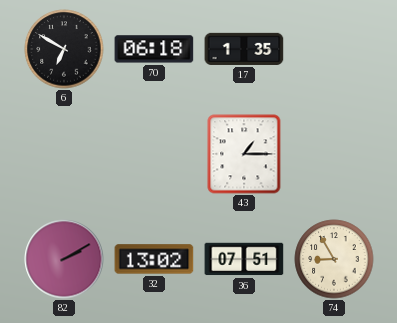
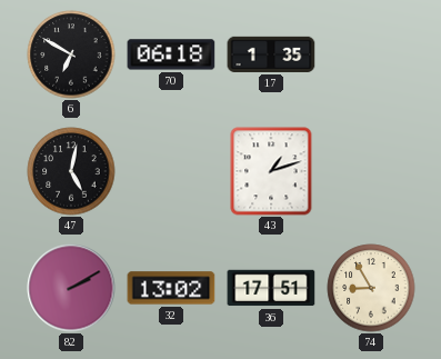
47: none -> 5:02
43: 1:15 -> 1:12
36: 07:51 -> 17:51
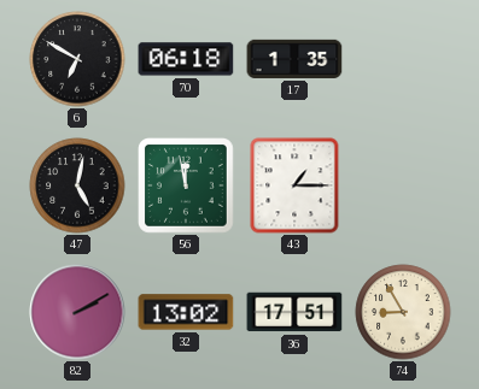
56: none -> 11:58
43: 1:12 -> 1:15
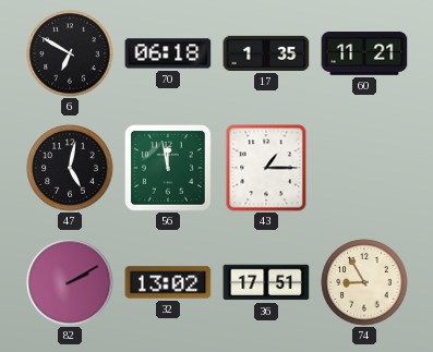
60: none -> 11:21
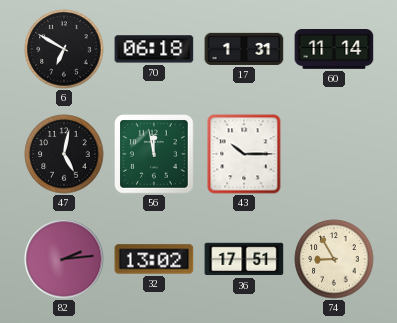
17: 1:35 -> 1:31
60: 11:21 -> 11:14
43: 1:15 -> 10:15
82: 2:10 -> 2:14
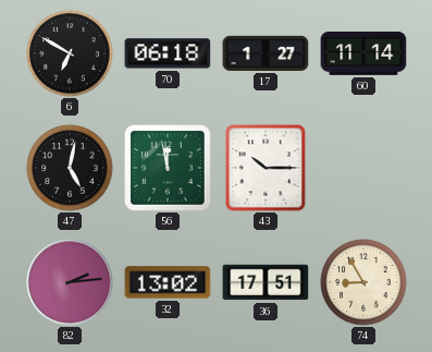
17: 1:31 -> 1:27
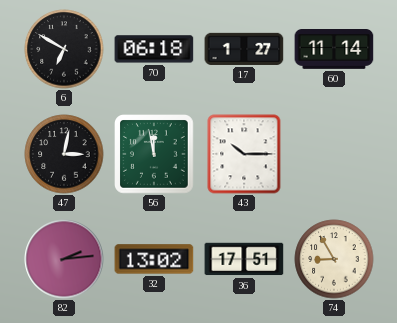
47: 5:02 -> 3:02
